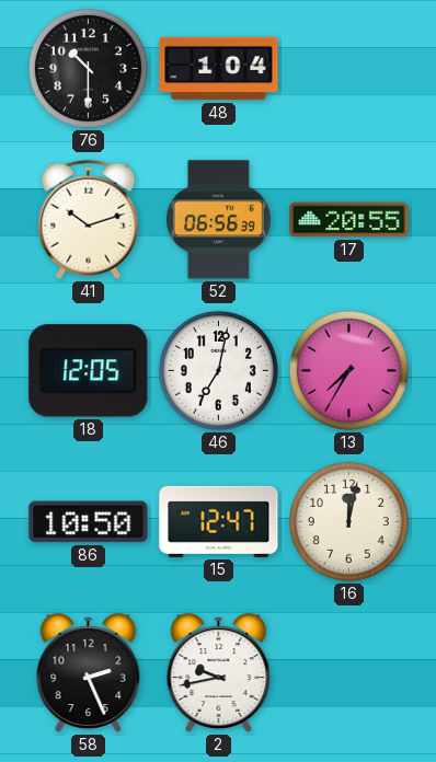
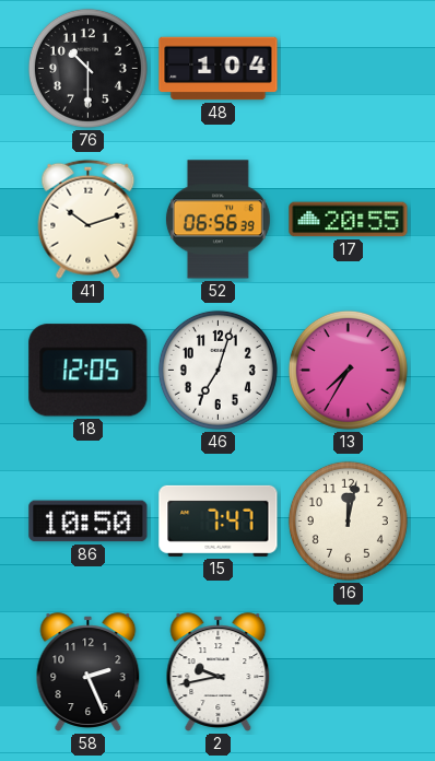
46: 7:02 -> 7:03
15: 12:47 -> 7:47
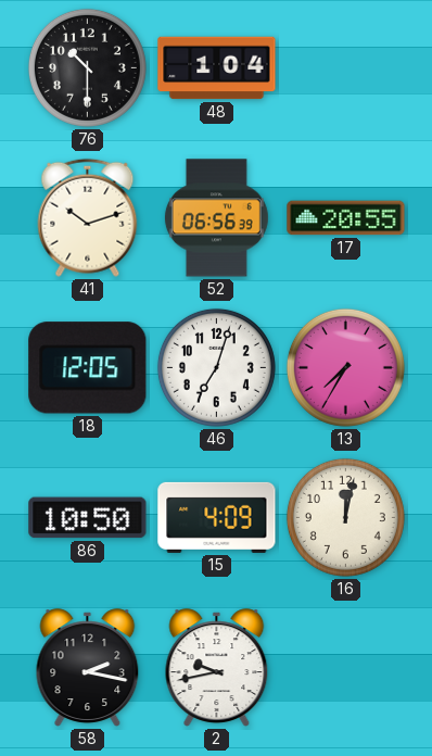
15: 7:47 -> 4:09
58: 2:26 -> 2:17
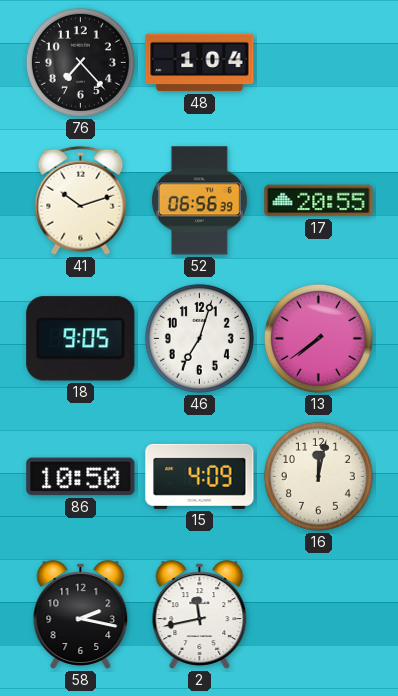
76: 10:30 -> 7:23
18: 12:05 -> 9:05
13: 7:35 -> 7:39
2: 9:43 -> 11:43
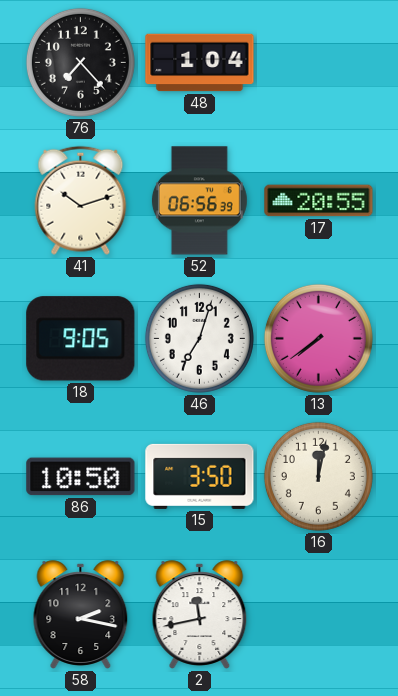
15: 4:09 -> 3:50
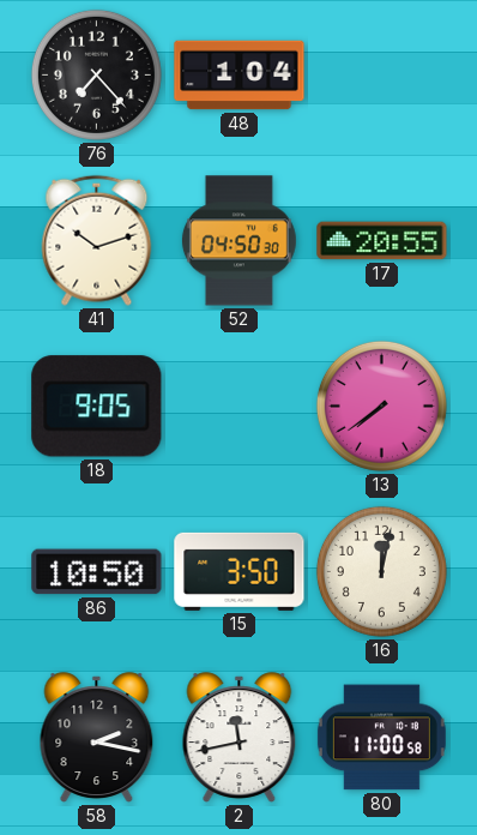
52: 06:56 -> 04:50
46: 7:03 -> none
80: none -> 11:00
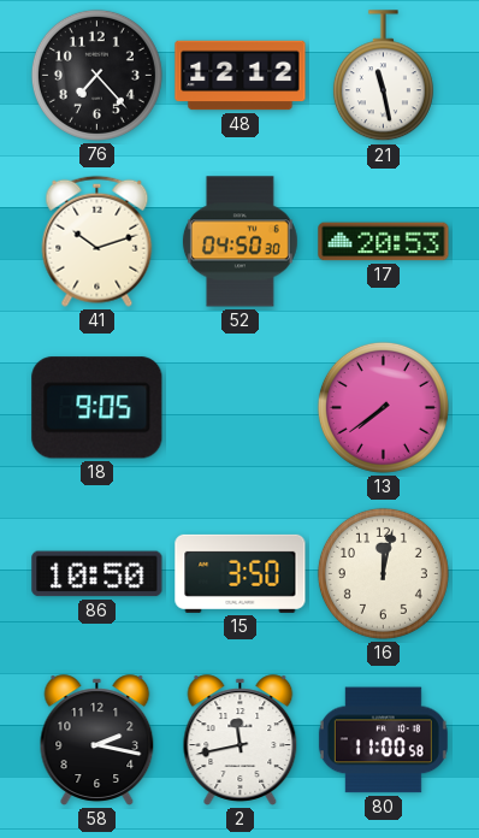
48: 1:04 -> 12:12
21: none -> 11:28
17: 20:55 -> 20:53
